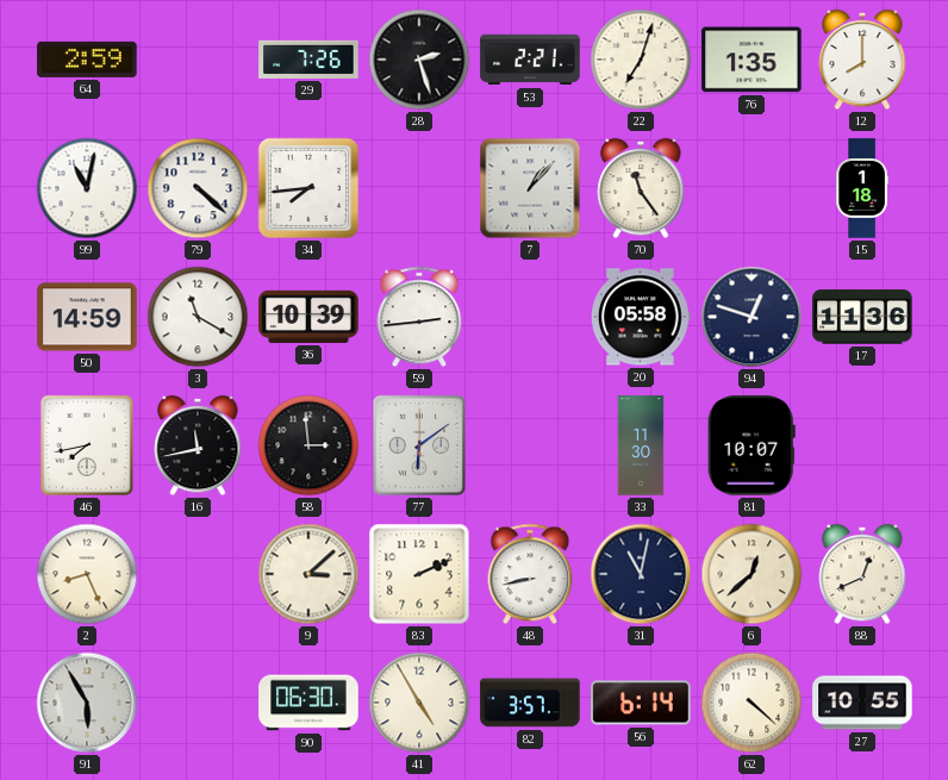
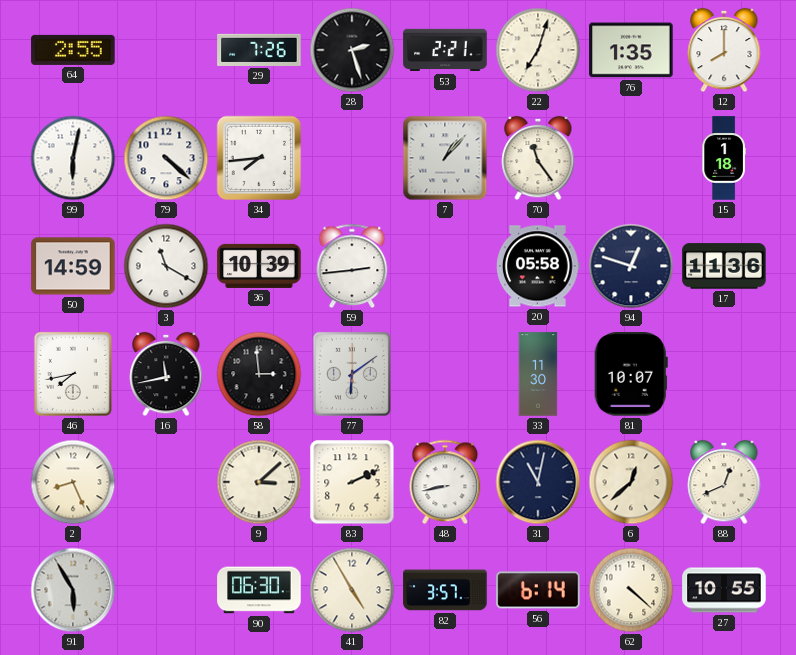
64: 2:59 -> 2:55
99: 11:02 -> 6:02
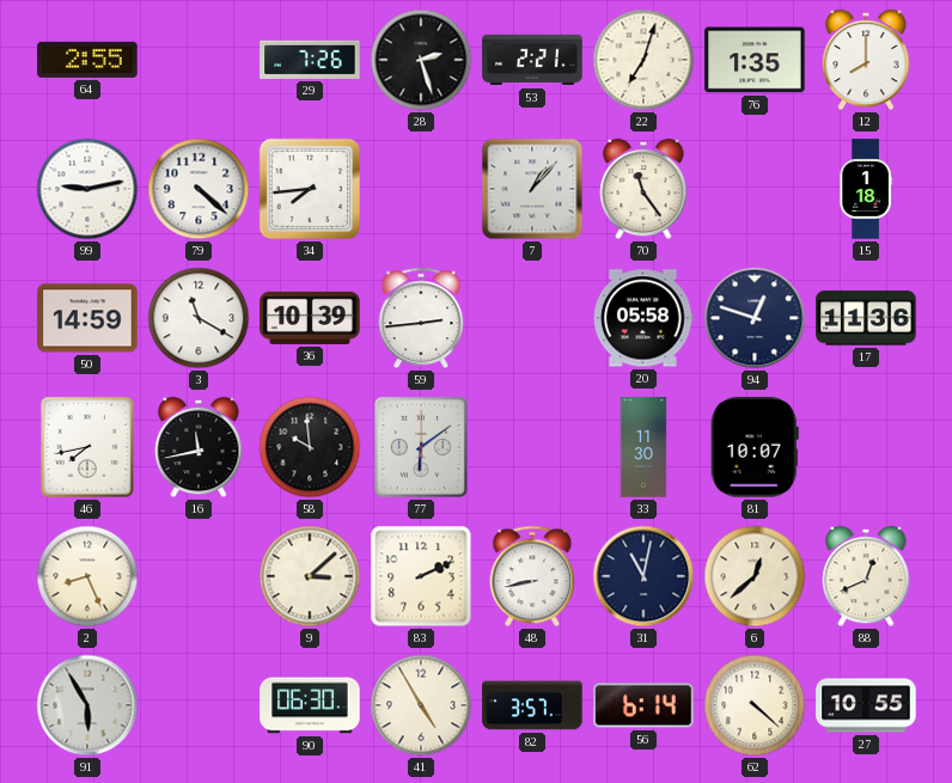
99: 6:02 -> 9:13
58: 2:59 -> 9:59
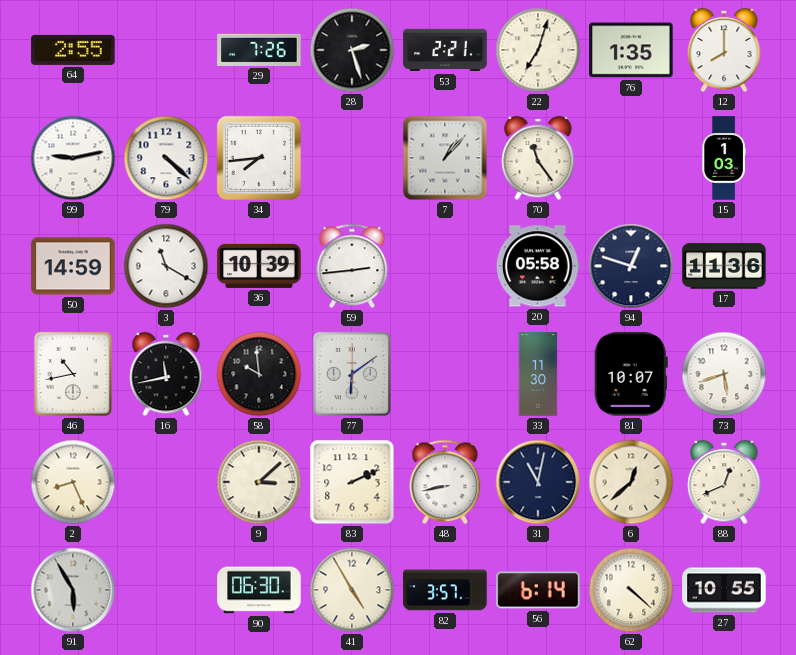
15: 1:18 -> 1:03
46: 7:43 -> 10:43
73: none -> 5:42
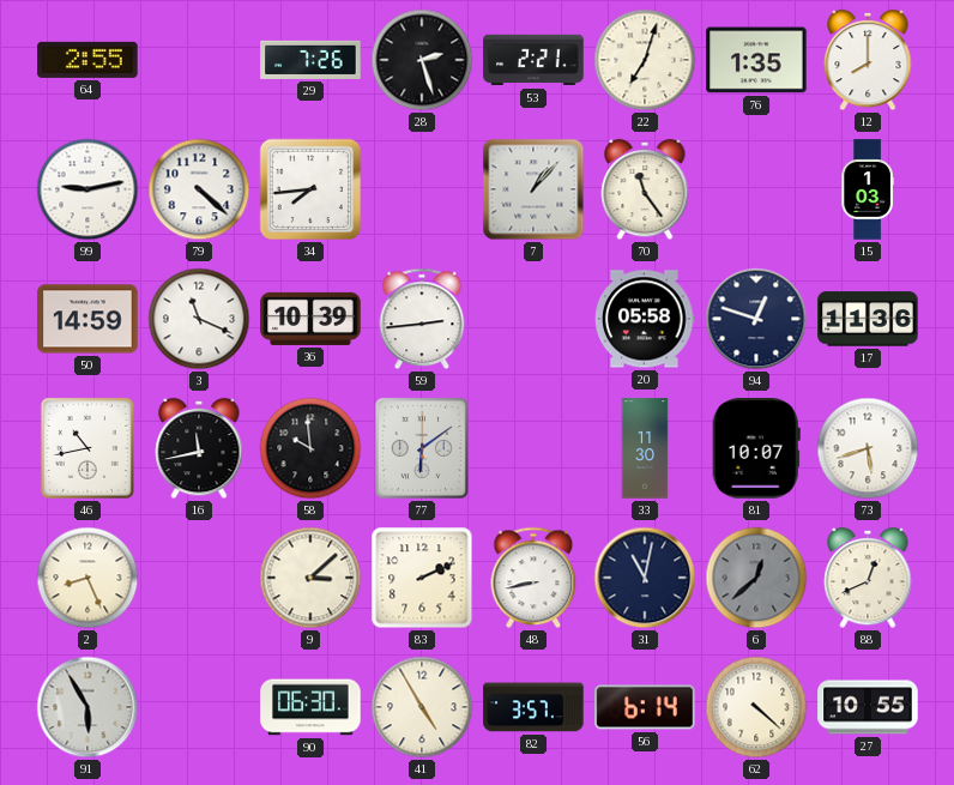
3: 11:20 -> 11:19
6 dial: cream -> grey
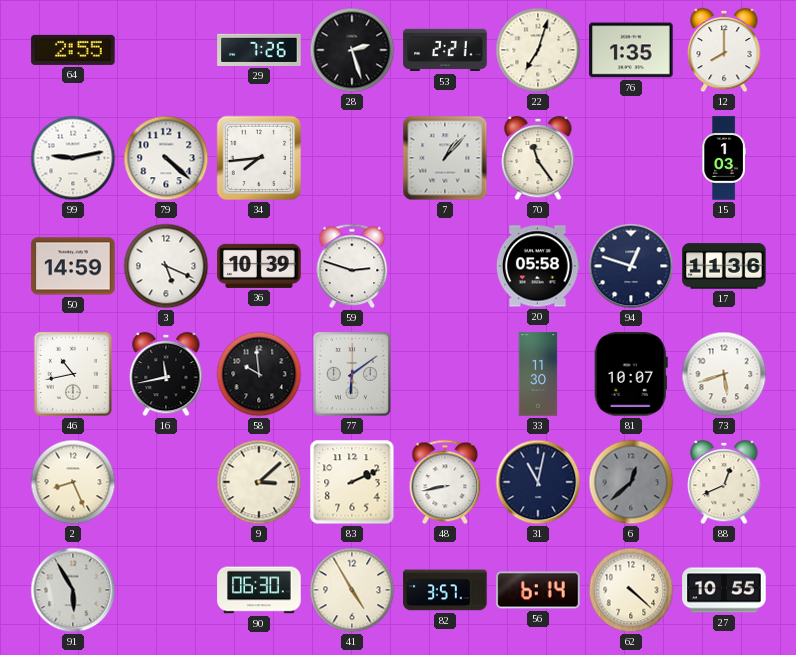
3: 11:19 -> 5:19
59: 2:44 -> 2:48
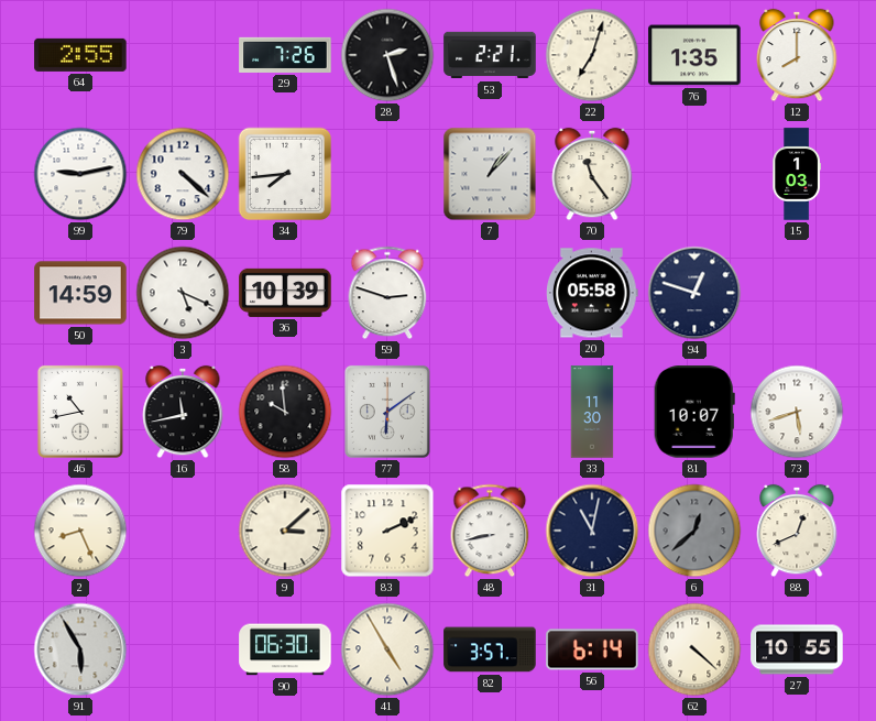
17: 11:36 -> none
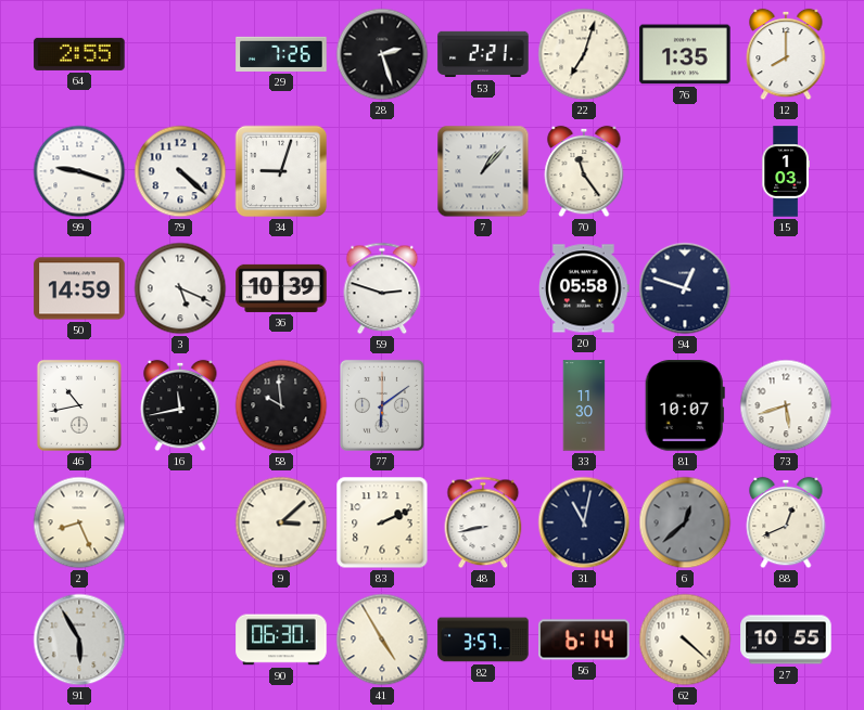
99: 9:13 -> 9:18
34: 7:44 -> 9:03
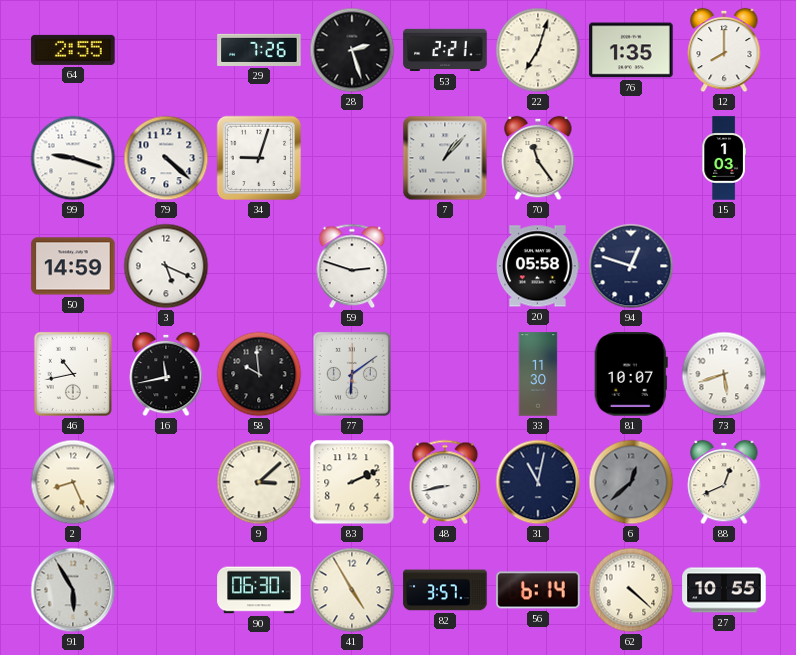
36: 10:39 -> none
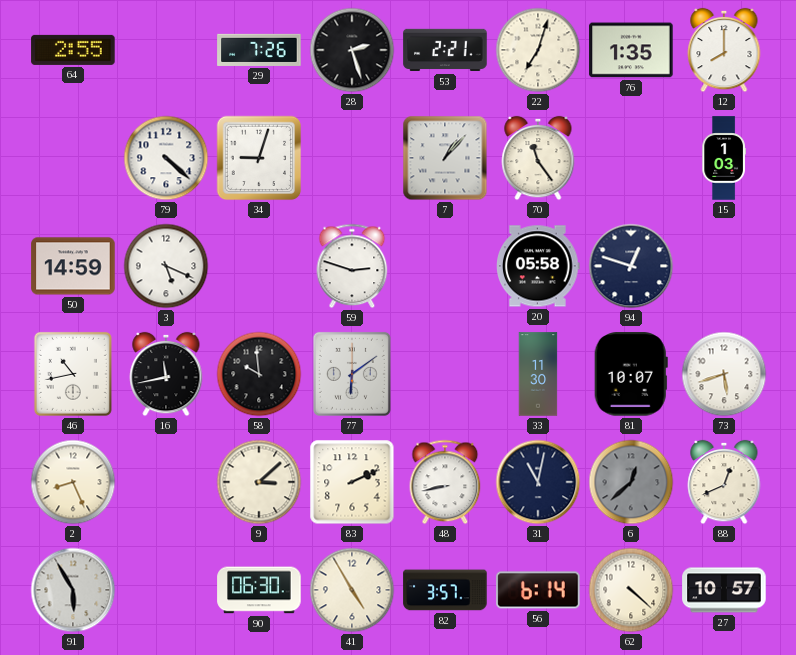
99: 9:18 -> none
27: 10:55 -> 10:57
